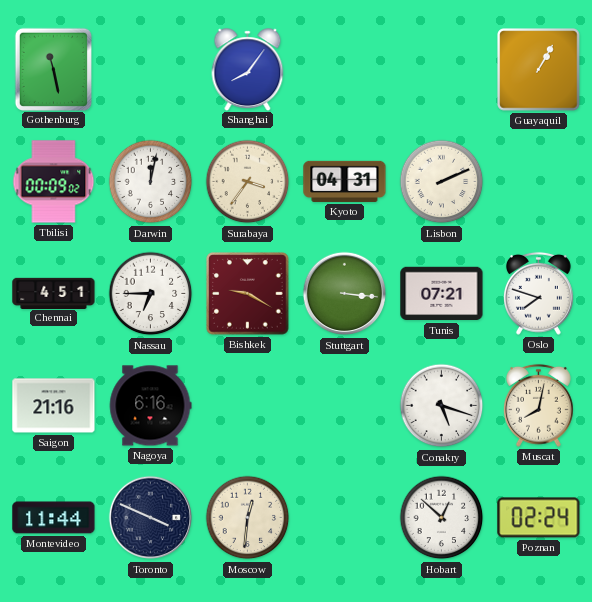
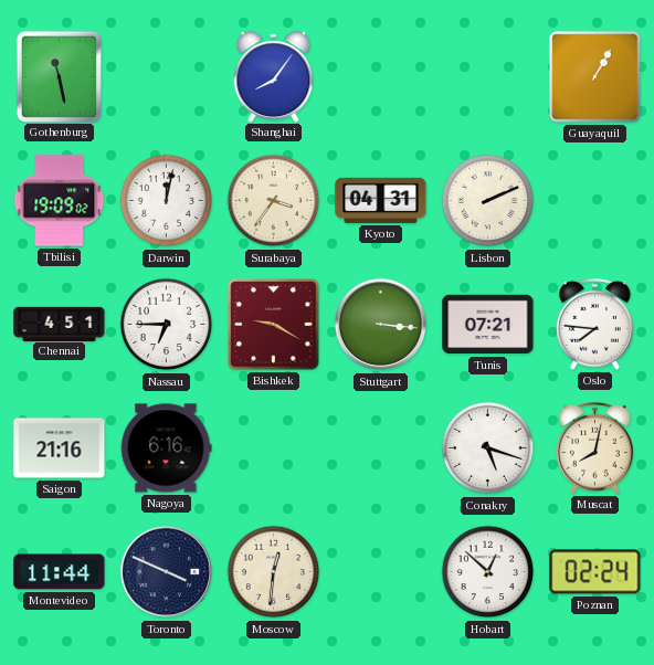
Tbilisi: 00:09 -> 19:09
Oslo: 7:48 -> 7:46
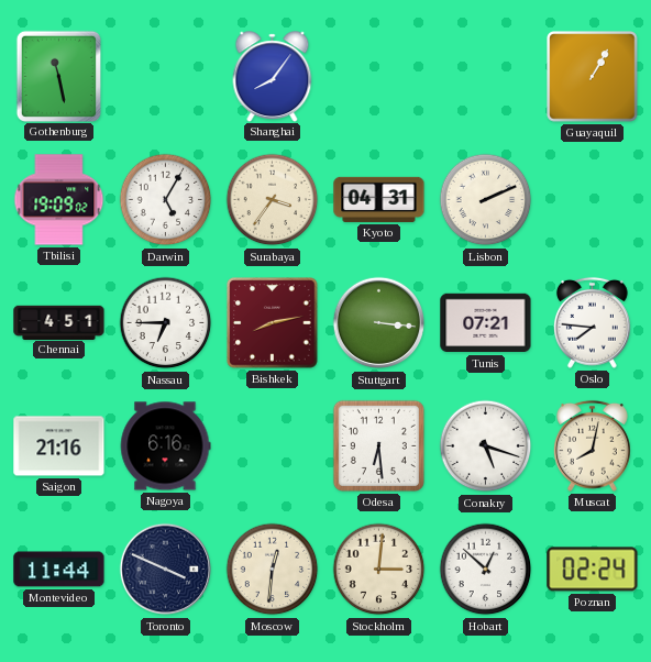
Darwin: 12:02 -> 5:05
Bishkek: 9:20 -> 8:13
Odesa: none -> 6:29
Stockholm: none -> 3:01
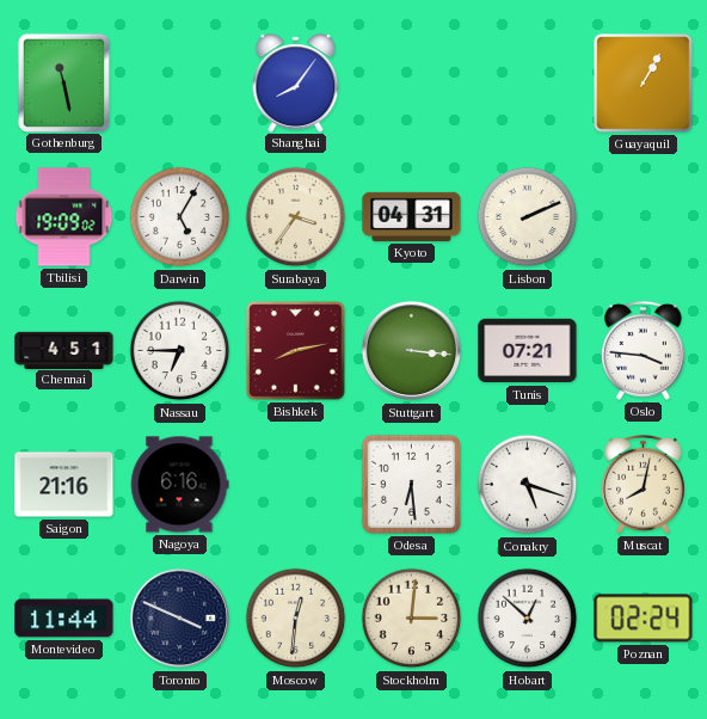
Oslo: 7:46 -> 3:46
